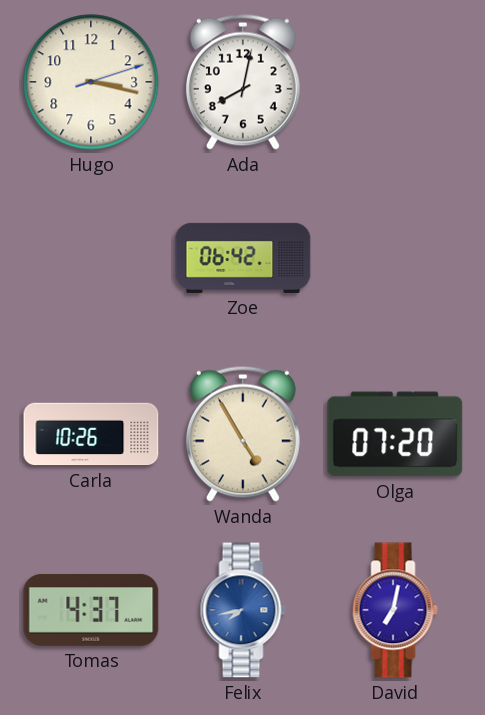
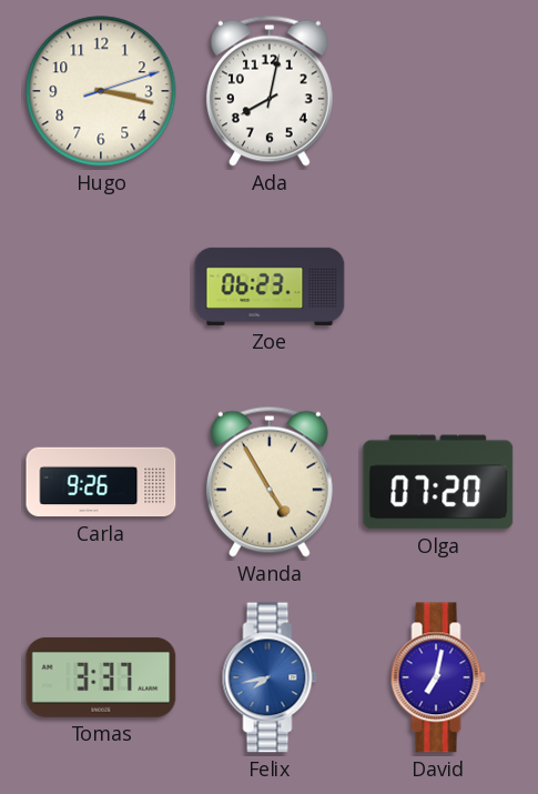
Zoe: 06:42 -> 06:23
Carla: 10:26 -> 9:26
Tomas: 4:37 -> 3:37
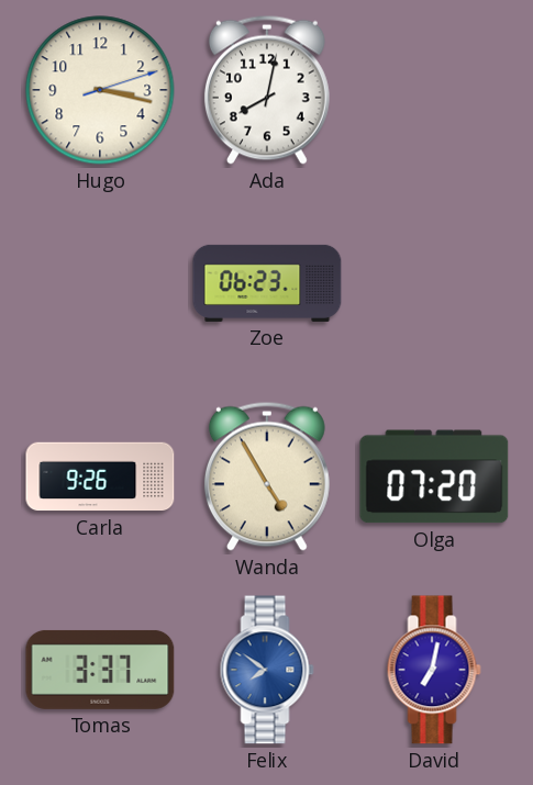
Felix: 7:43 -> 7:51
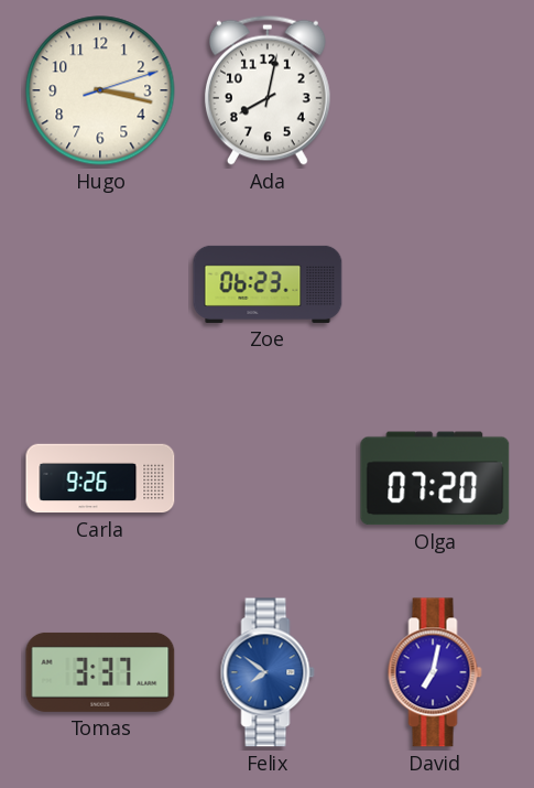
Wanda: 4:55 -> none
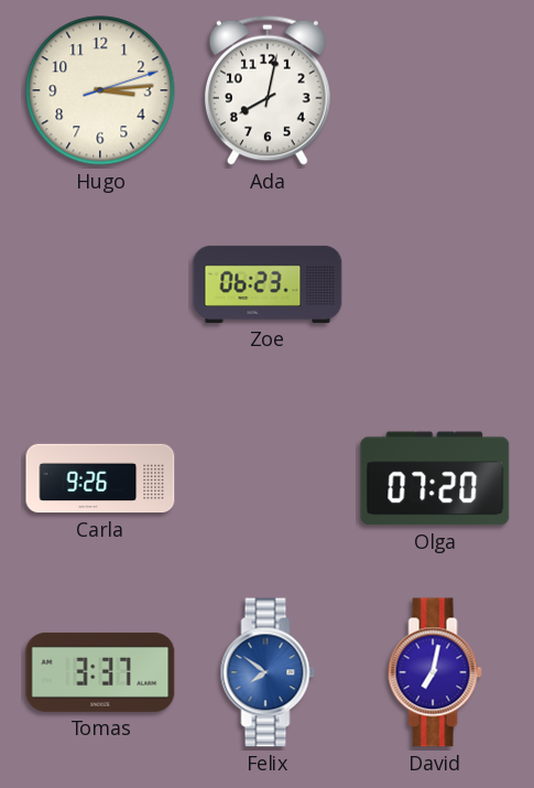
Hugo: 3:17 -> 3:14
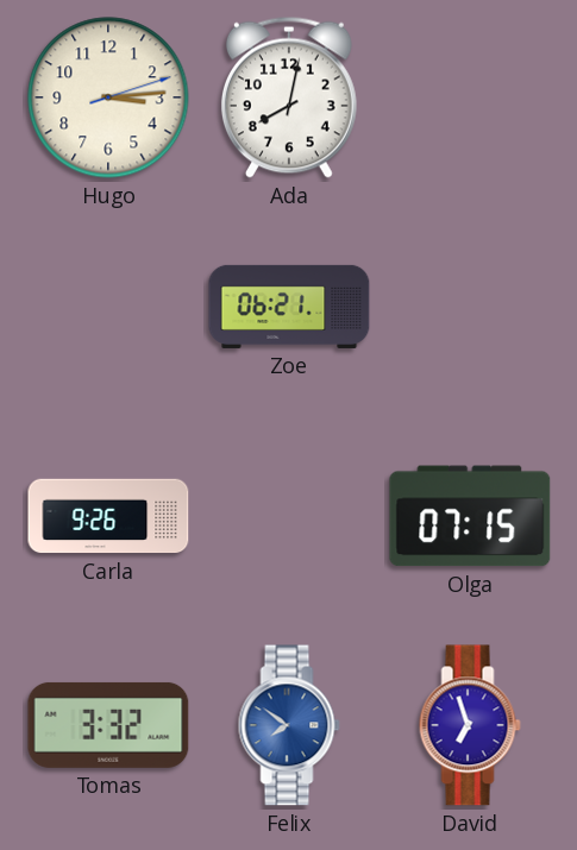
Zoe: 06:23 -> 06:21
Olga: 07:20 -> 07:15
Tomas: 3:37 -> 3:32
David: 7:02 -> 6:57
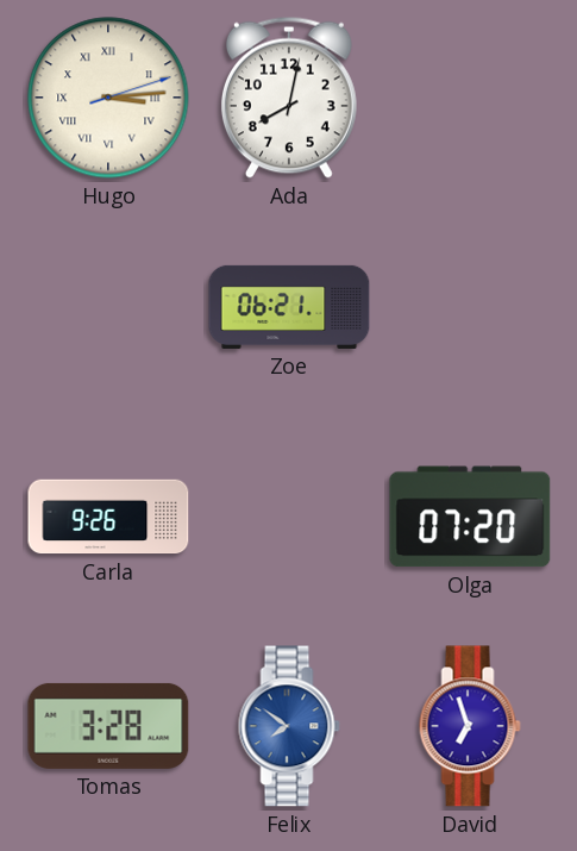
Hugo numerals: Arabic -> Roman
Olga: 07:15 -> 07:20
Tomas: 3:32 -> 3:28
